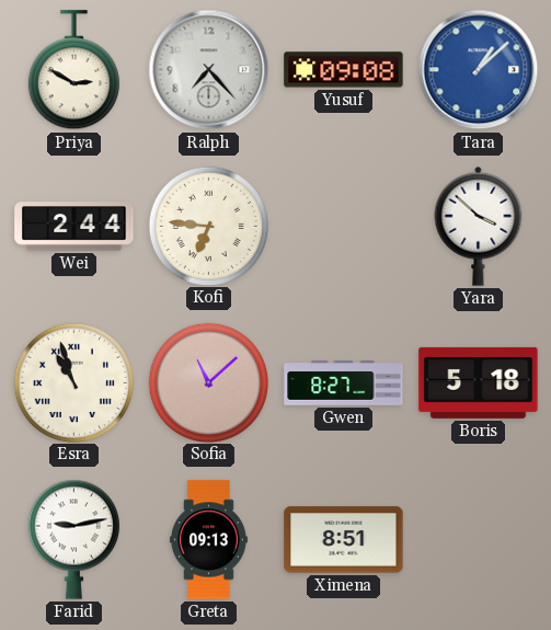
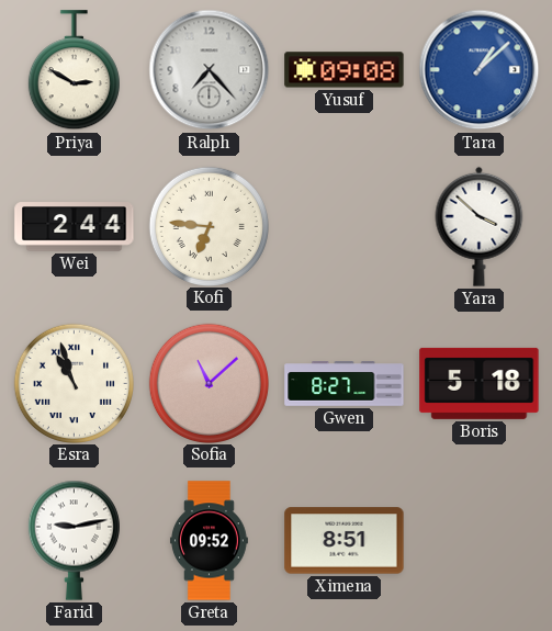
Greta: 09:13 -> 09:52
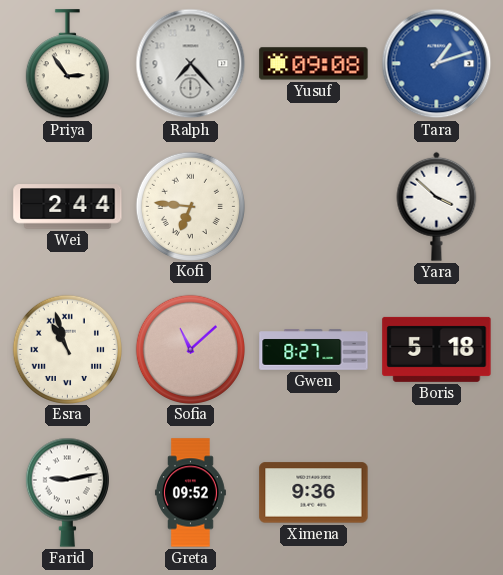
Priya: 2:50 -> 2:54
Tara: 1:08 -> 1:12
Ximena: 8:51 -> 9:36
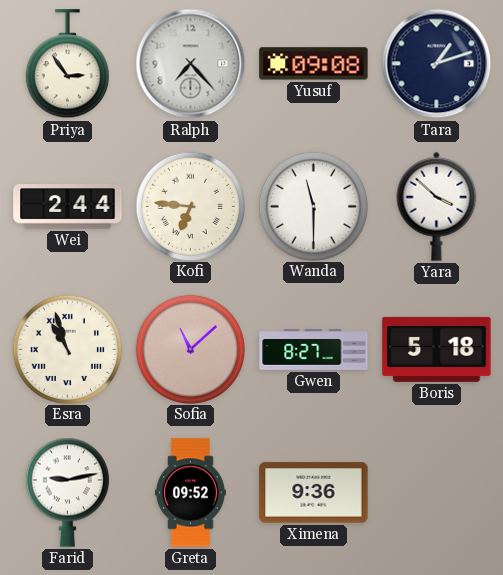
Tara dial: blue -> navy
Wanda: none -> 11:30
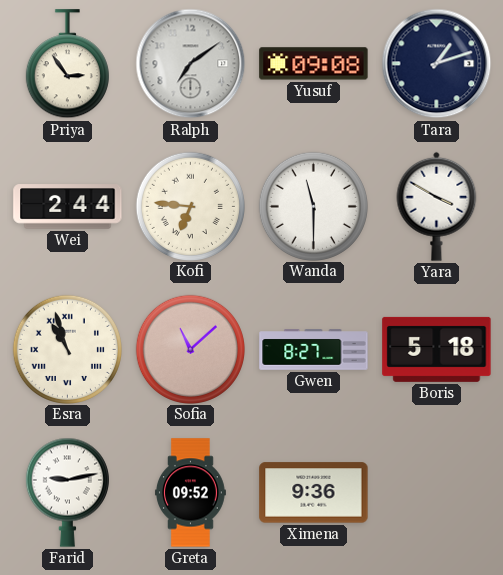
Ralph: 7:23 -> 7:09
Yara: 3:52 -> 3:50
